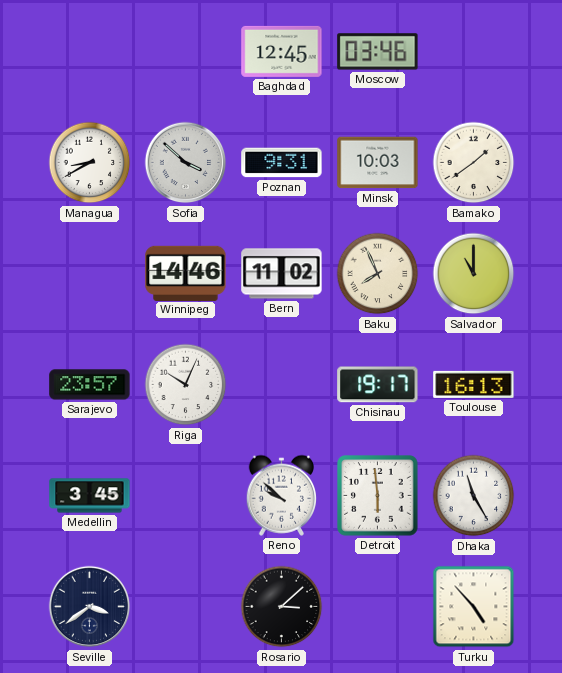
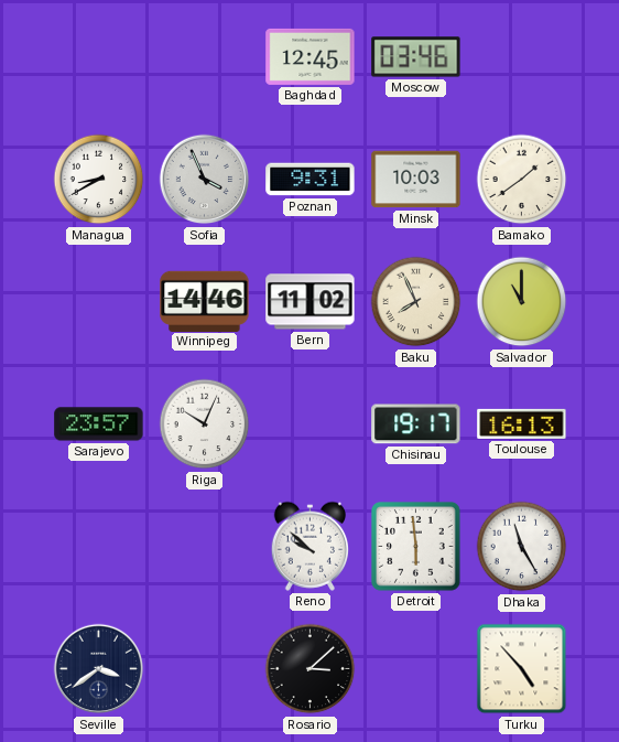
Sofia: 3:52 -> 3:56
Medellin: 3:45 -> none
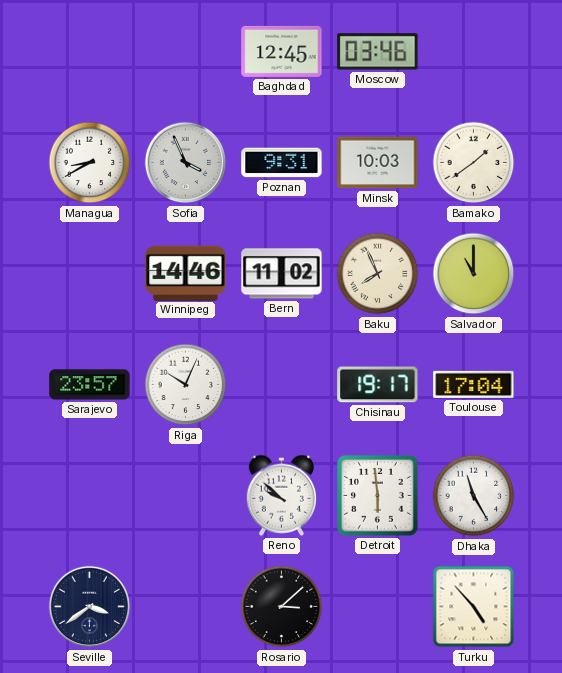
Toulouse: 16:13 -> 17:04
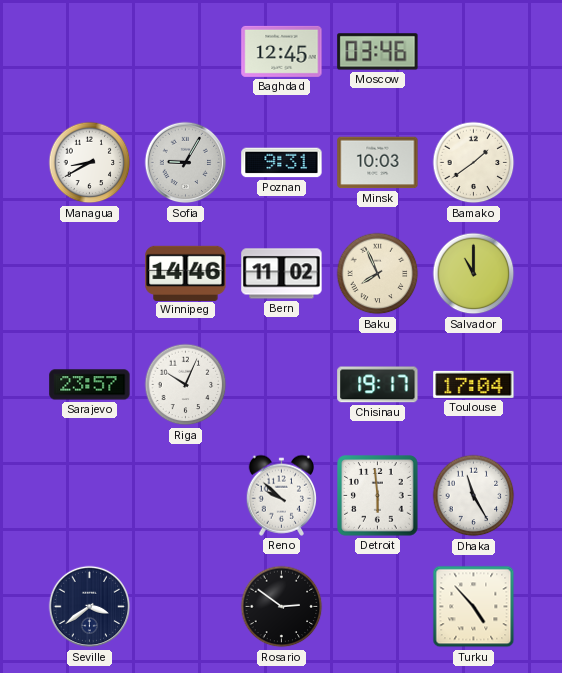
Sofia: 3:56 -> 9:05
Rosario: 3:08 -> 2:51
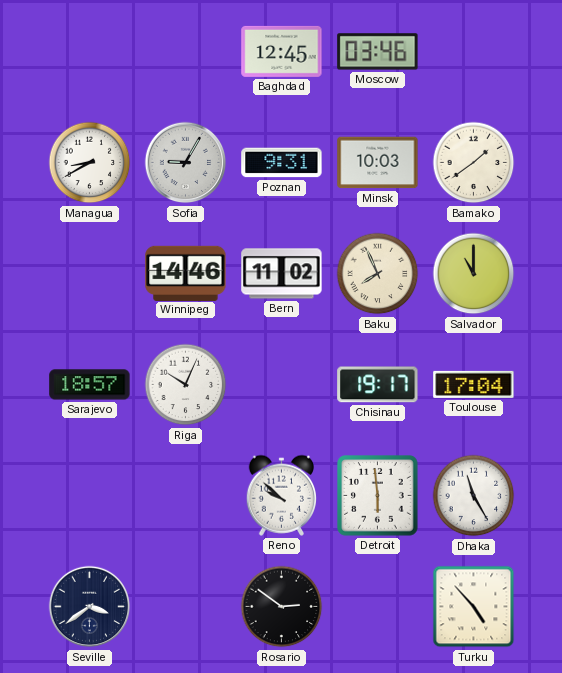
Sarajevo: 23:57 -> 18:57
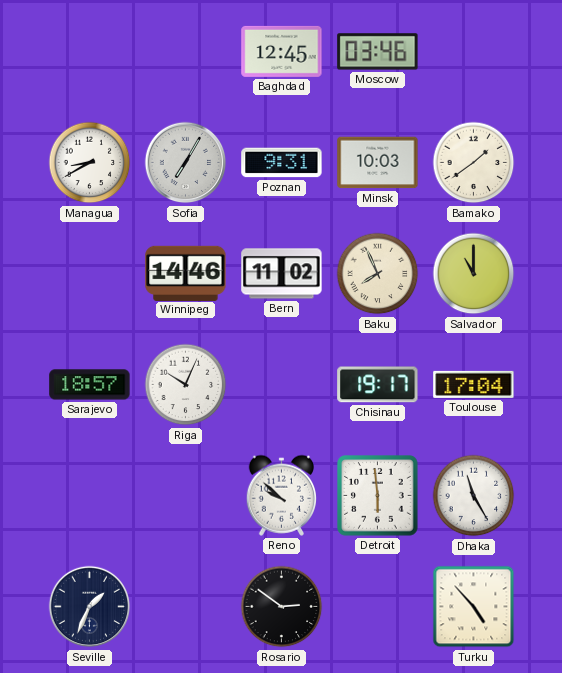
Sofia: 9:05 -> 7:05
Seville: 3:39 -> 1:34
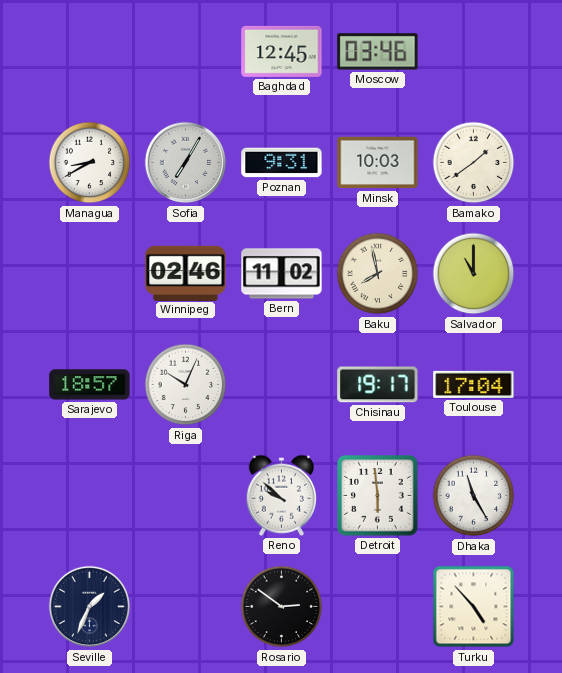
Winnipeg: 14:46 -> 02:46
Baku: 7:56 -> 7:58
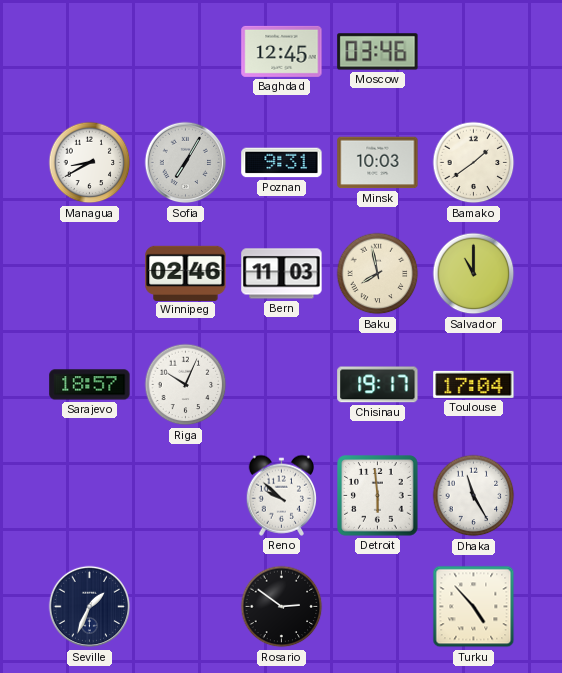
Bern: 11:02 -> 11:03
